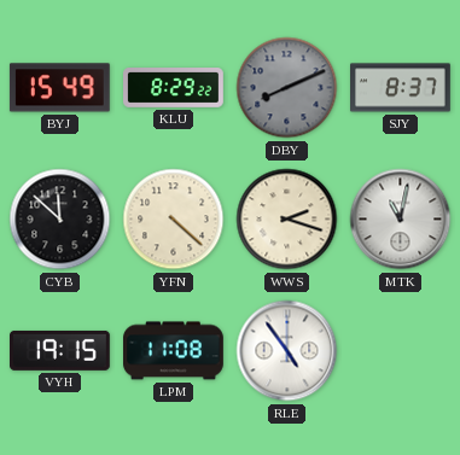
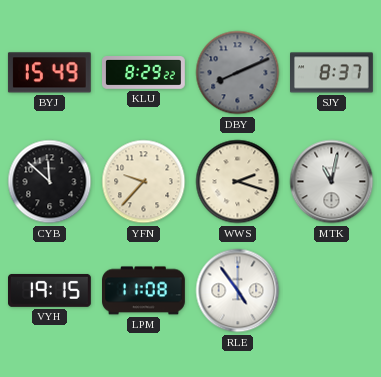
YFN: 4:22 -> 9:37
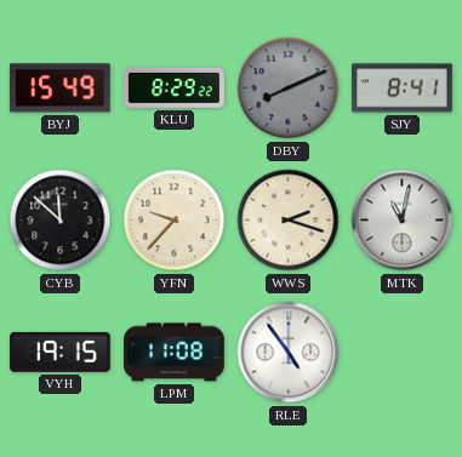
SJY: 8:37 -> 8:41
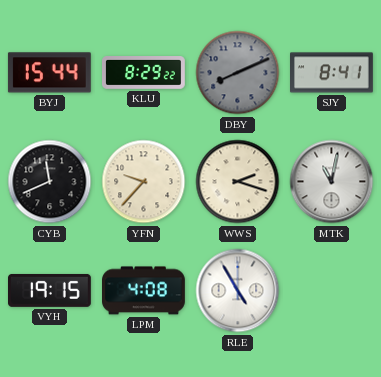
BYJ: 15:49 -> 15:44
CYB: 11:52 -> 11:41
LPM: 11:08 -> 4:08
RLE: 4:54 -> 4:55
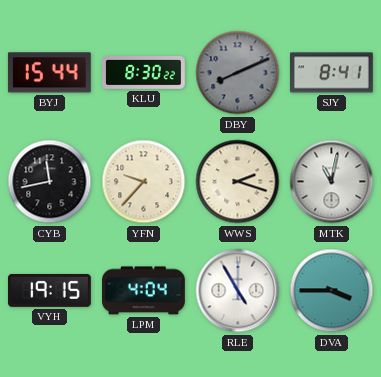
KLU: 8:29 -> 8:30
CYB: 11:41 -> 11:43
LPM: 4:08 -> 4:04
DVA: none -> 3:45
